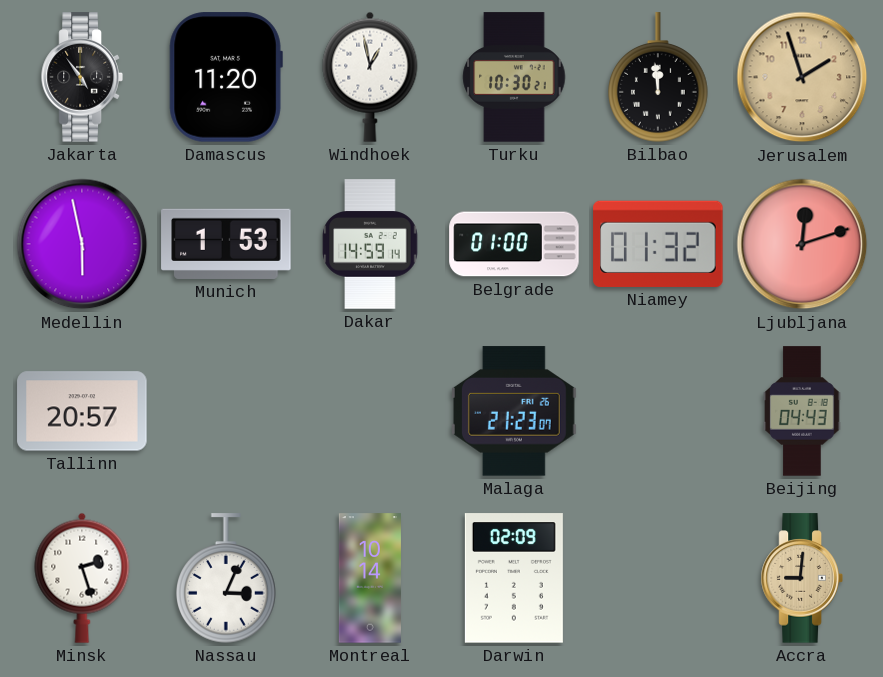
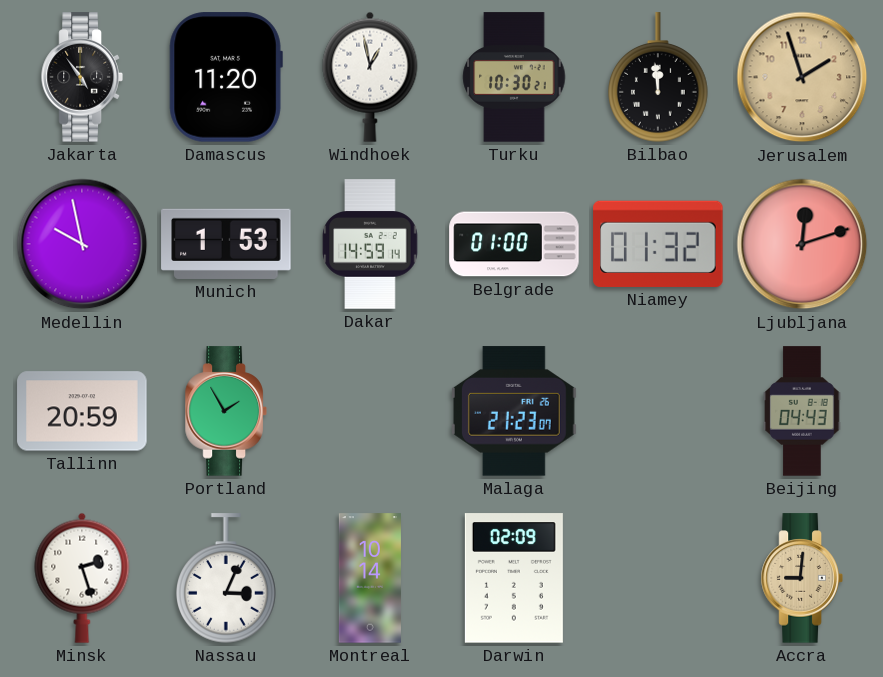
Medellin: 5:58 -> 9:58
Tallinn: 20:57 -> 20:59
Portland: none -> 1:55
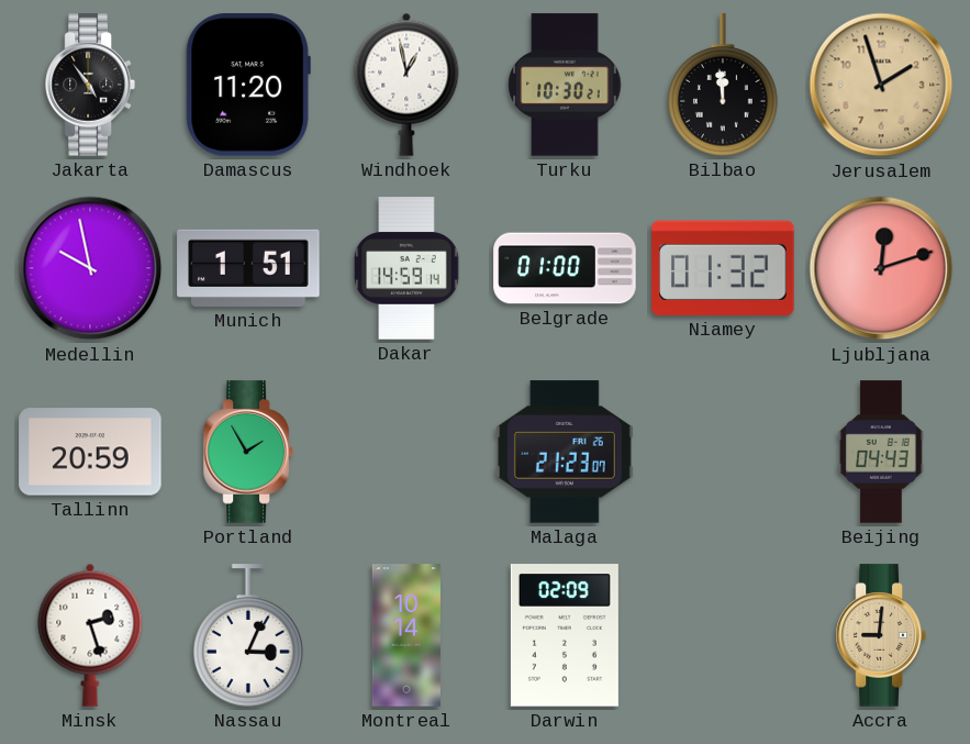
Munich: 1:53 -> 1:51
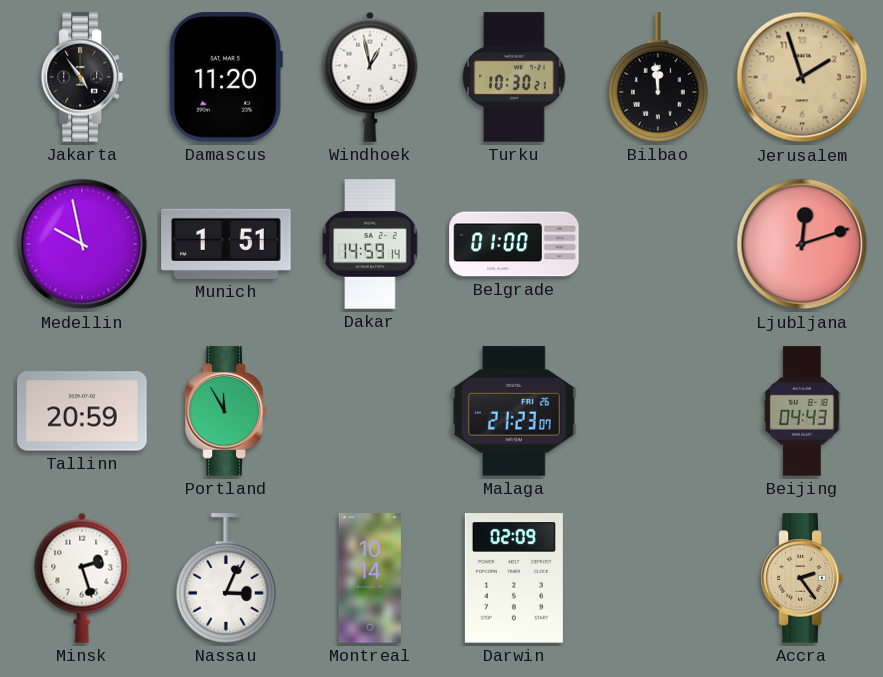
Niamey: 01:32 -> none
Portland: 1:55 -> 11:55
Accra: 9:01 -> 2:24
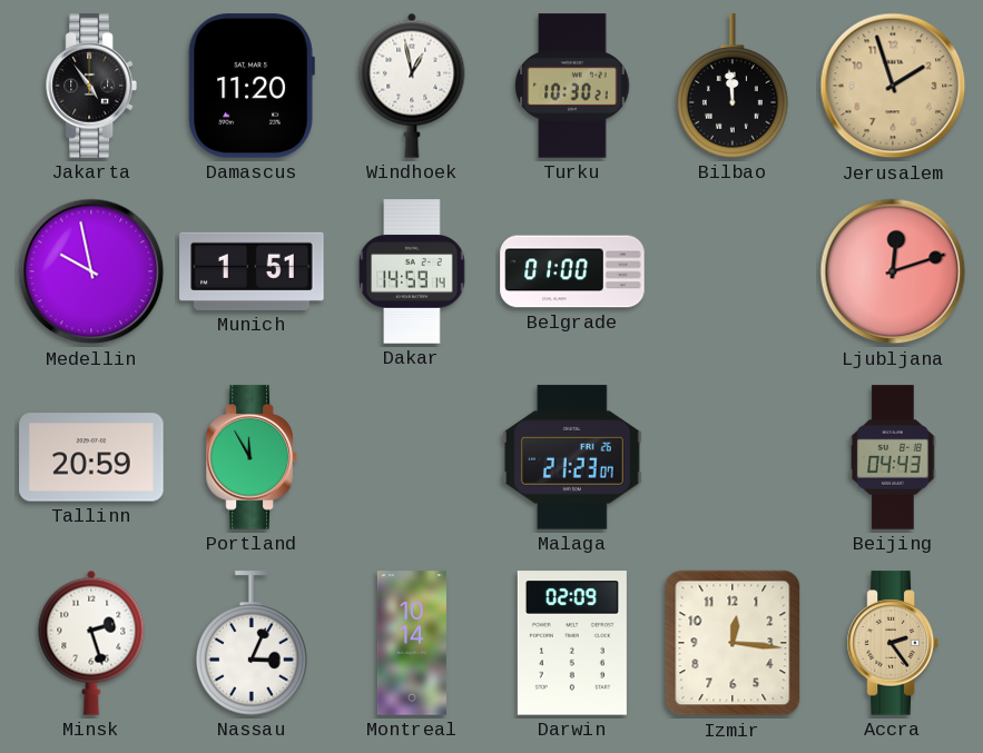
Izmir: none -> 12:16
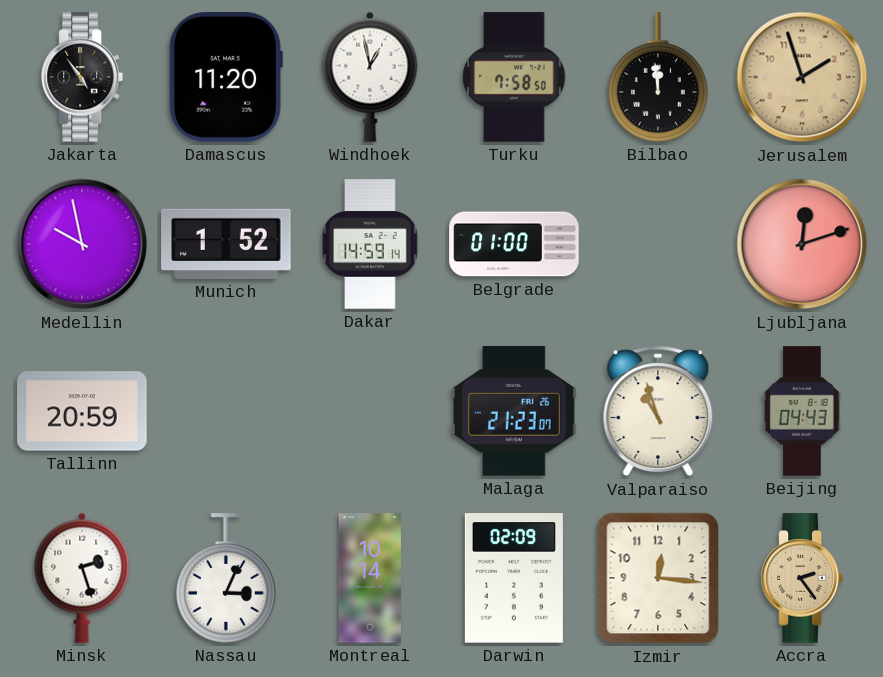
Turku: 10:30 -> 7:58
Munich: 1:51 -> 1:52
Portland: 11:55 -> none
Valparaiso: none -> 10:57
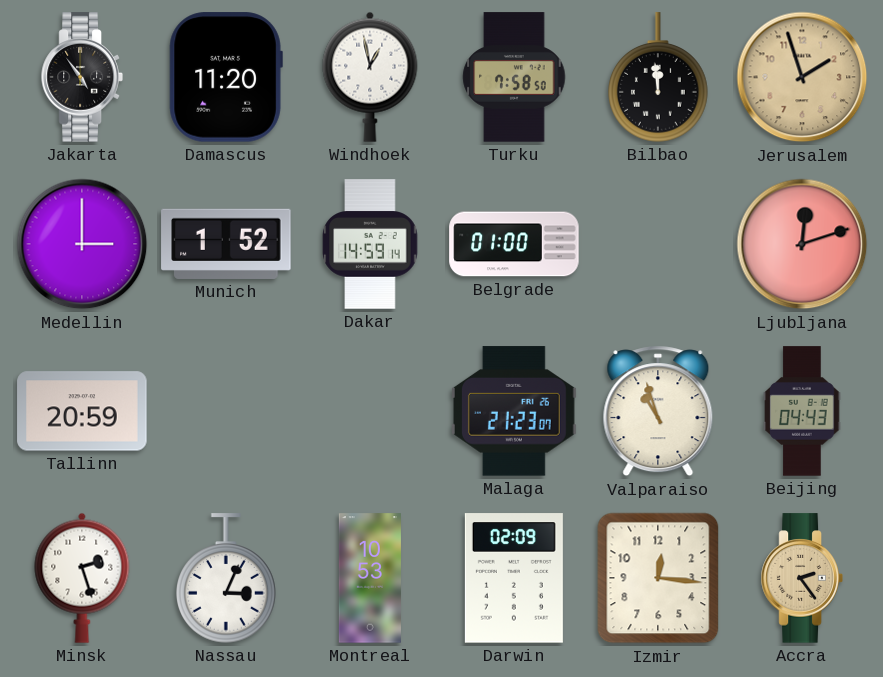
Medellin: 9:58 -> 3:00
Montreal: 10:14 -> 10:53
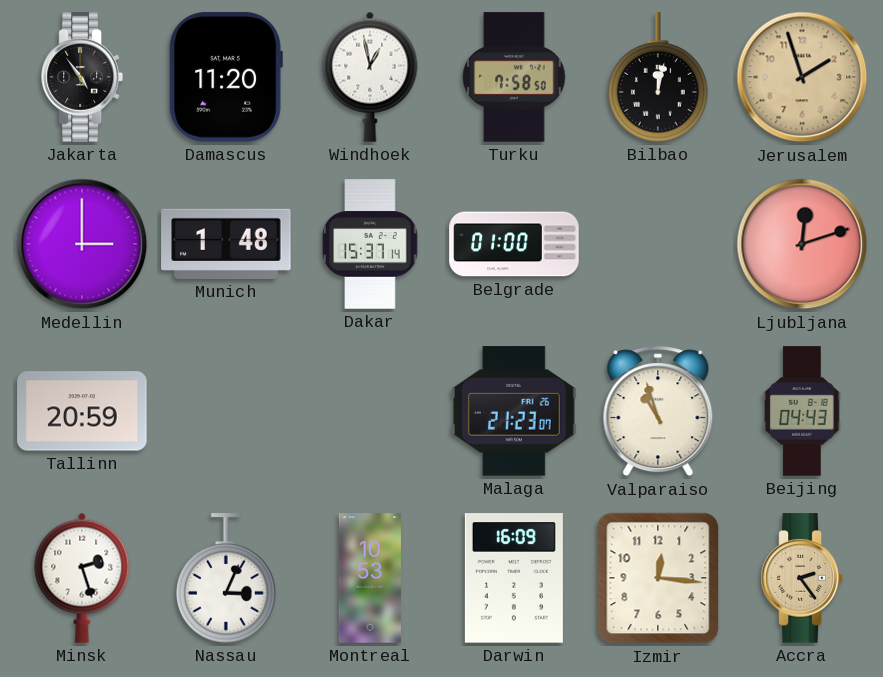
Bilbao: 11:59 -> 12:02
Munich: 1:52 -> 1:48
Dakar: 14:59 -> 15:37
Darwin: 02:09 -> 16:09
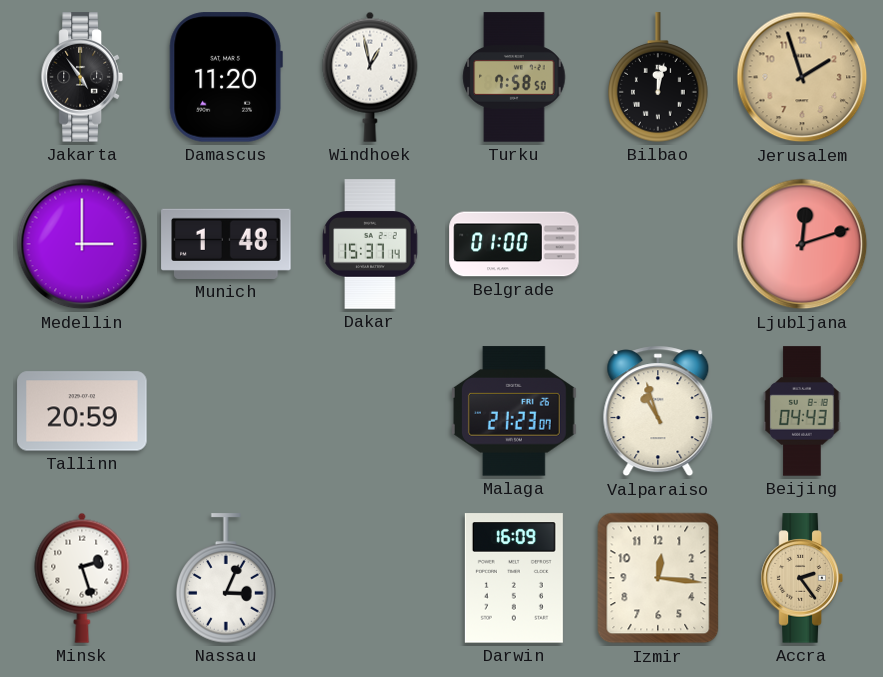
Montreal: 10:53 -> none
